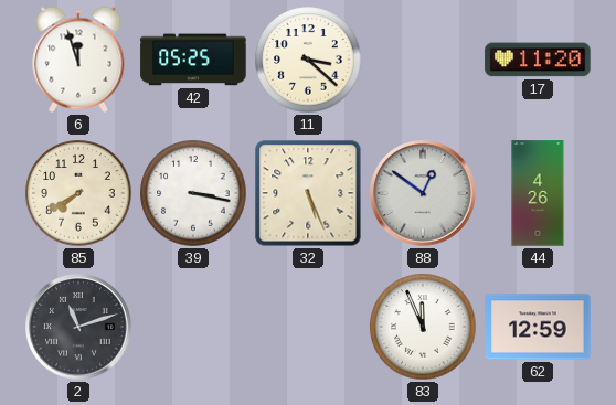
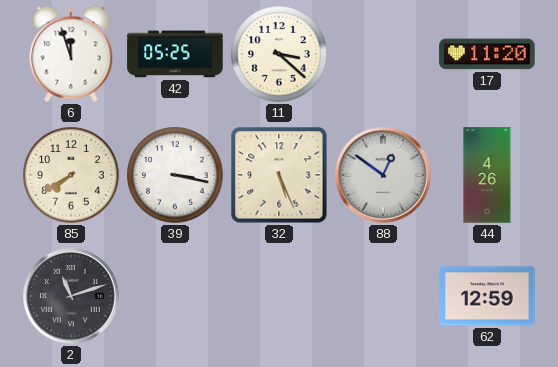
83: 11:56 -> none
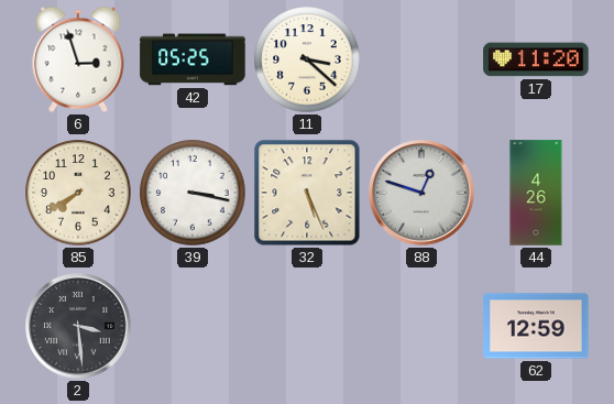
6: 11:57 -> 2:57
88: 12:51 -> 12:48
2: 11:12 -> 3:29
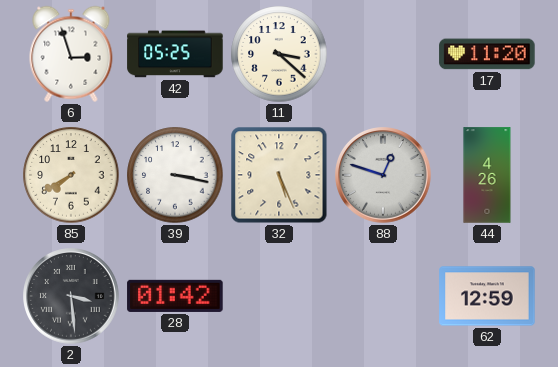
28: none -> 01:42
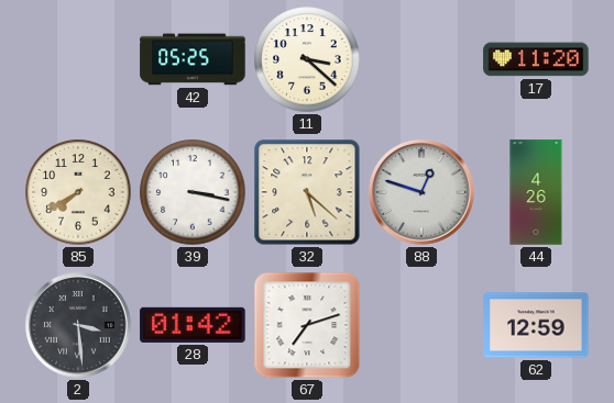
6: 2:57 -> none
32: 5:26 -> 5:22
67: none -> 7:12
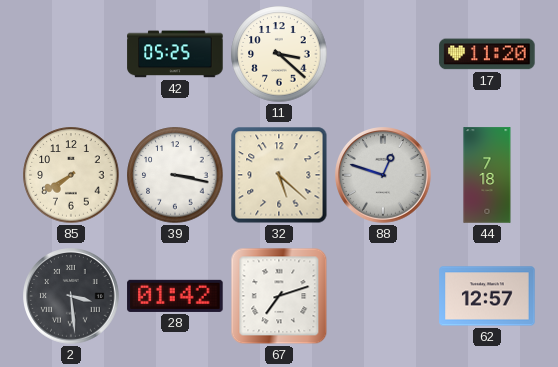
44: 4:26 -> 7:18
62: 12:59 -> 12:57
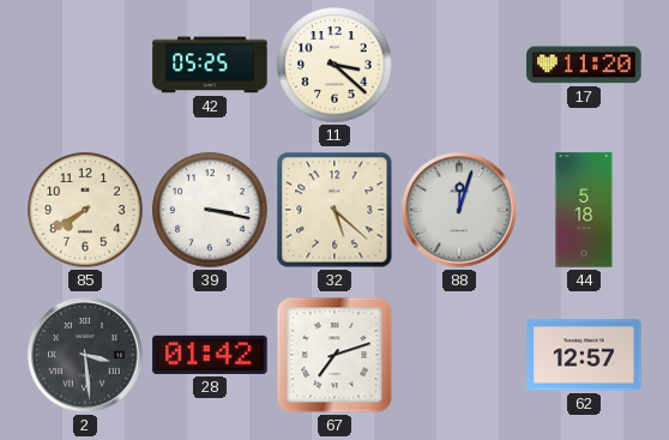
88: 12:48 -> 12:03
44: 7:18 -> 5:18
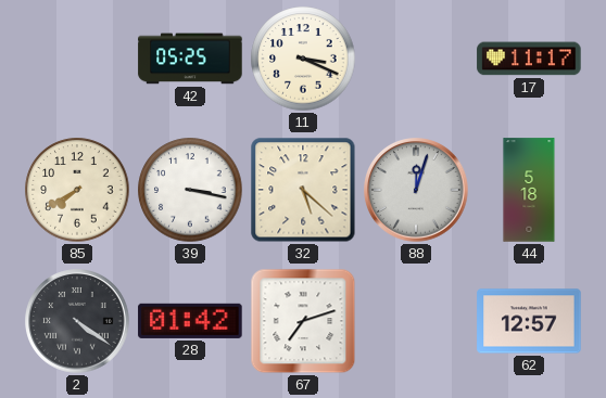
11: 3:22 -> 3:19
17: 11:20 -> 11:17
2: 3:29 -> 4:21
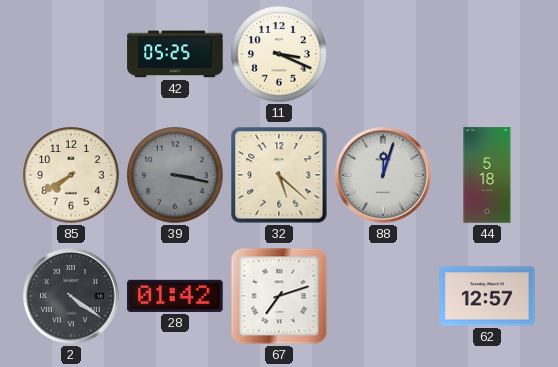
17: 11:17 -> none
39 dial: white -> grey
